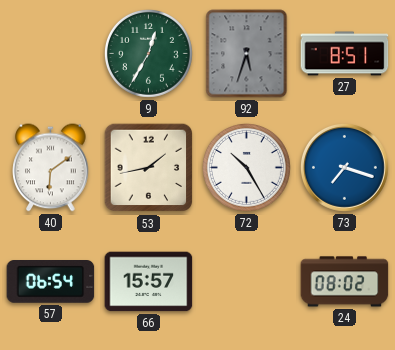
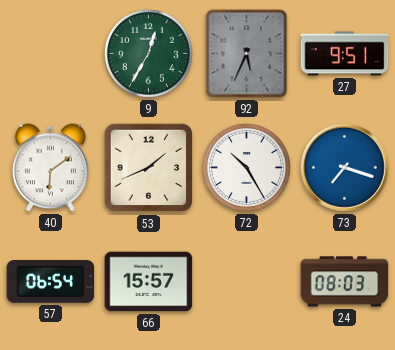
92: 5:33 -> 5:34
27: 8:51 -> 9:51
53: 1:43 -> 1:41
24: 08:02 -> 08:03
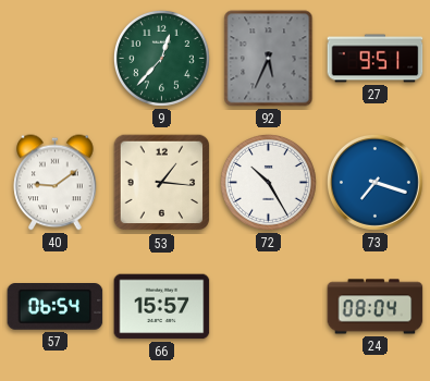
9: 12:35 -> 12:37
40: 6:09 -> 9:09
53: 1:41 -> 1:16
24: 08:03 -> 08:04
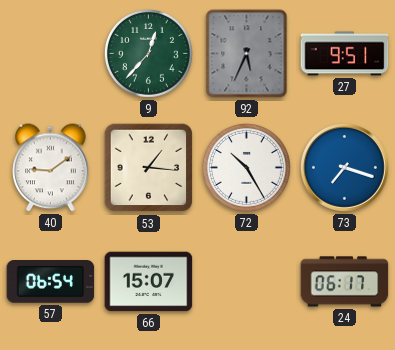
66: 15:57 -> 15:07
24: 08:04 -> 06:17
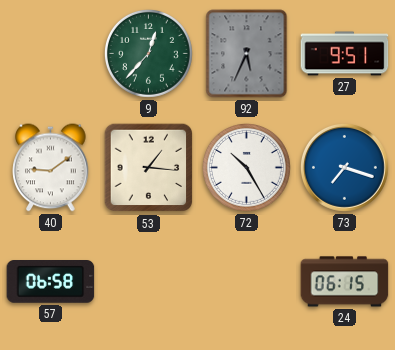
57: 06:54 -> 06:58
66: 15:07 -> none
24: 06:17 -> 06:15
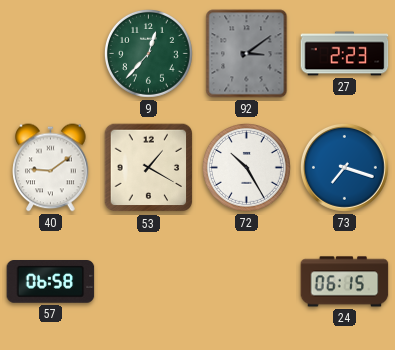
92: 5:34 -> 3:09
27: 9:51 -> 2:23
53: 1:16 -> 1:20
